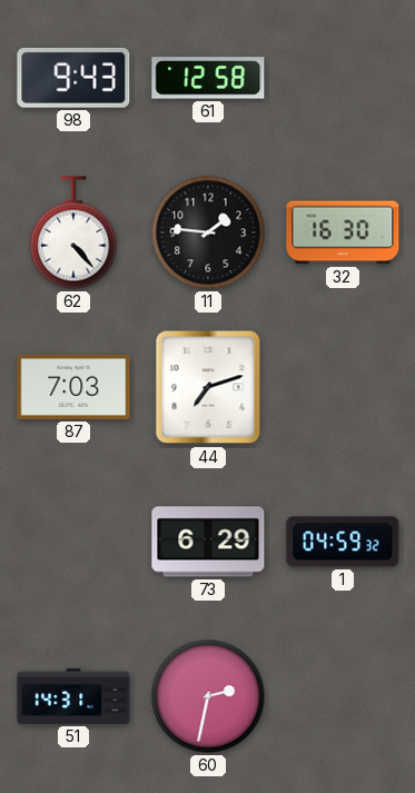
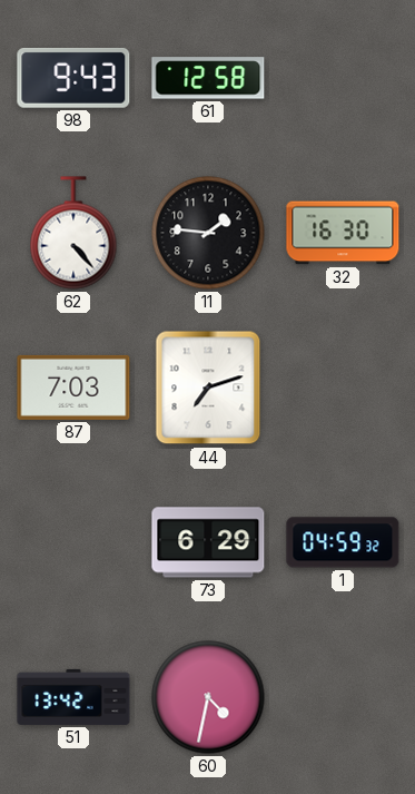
51: 14:31 -> 13:42
60: 2:32 -> 4:32
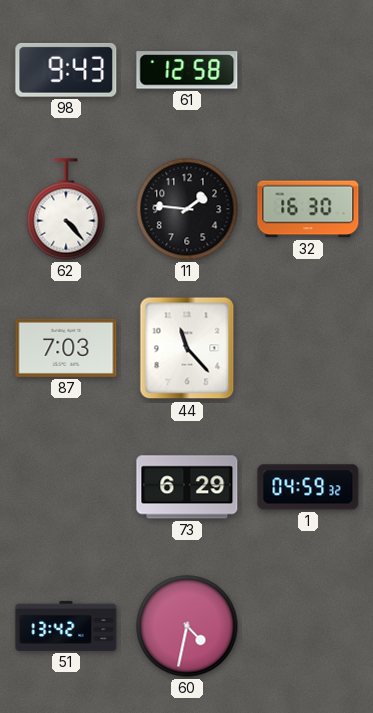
44: 7:12 -> 11:23
